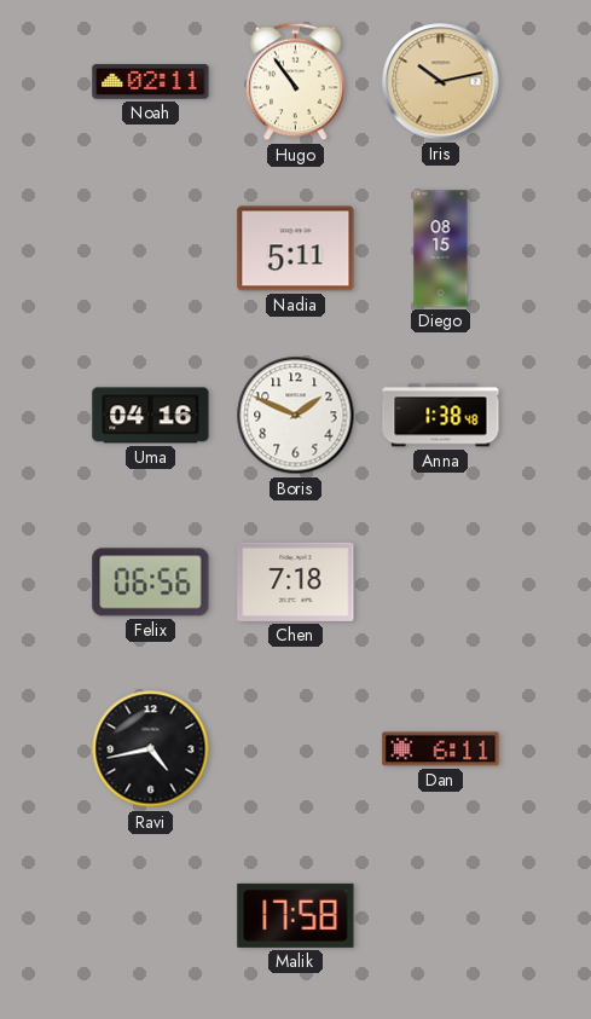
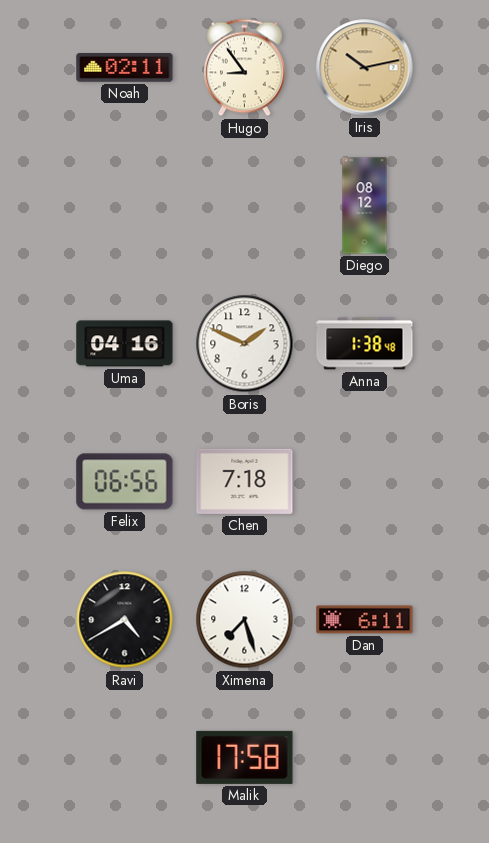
Hugo: 10:54 -> 8:54
Nadia: 5:11 -> none
Diego: 08:15 -> 08:12
Ravi: 4:43 -> 4:40
Ximena: none -> 7:27
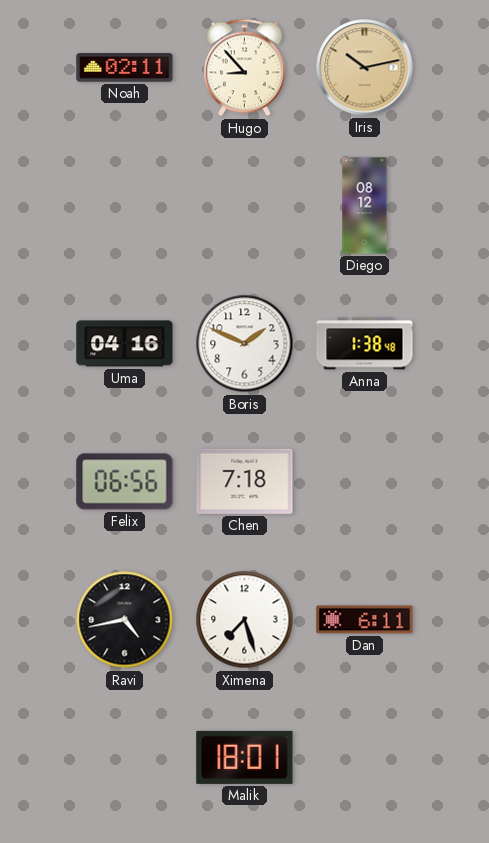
Hugo: 8:54 -> 8:53
Ravi: 4:40 -> 4:43
Malik: 17:58 -> 18:01
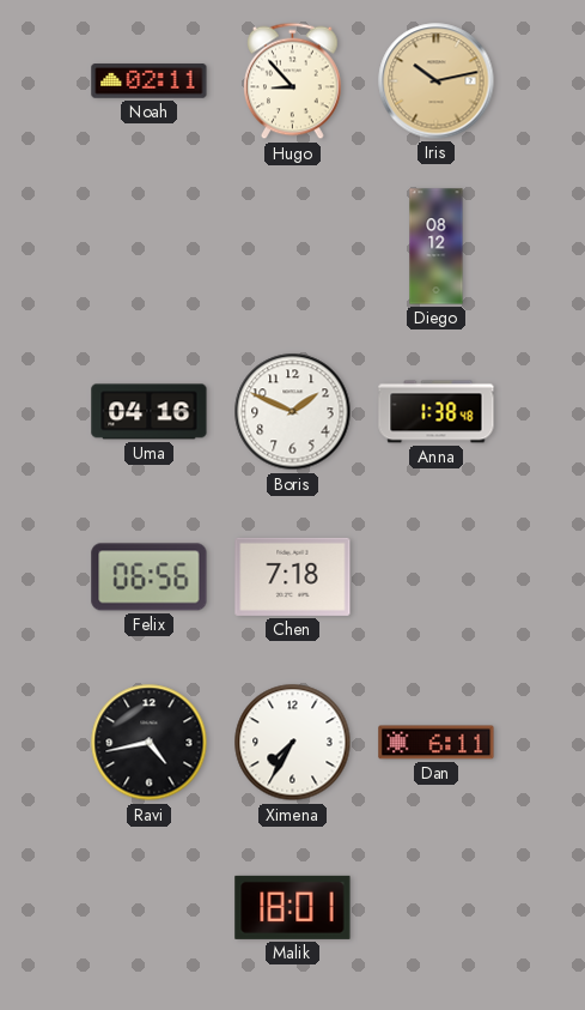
Ximena: 7:27 -> 7:35
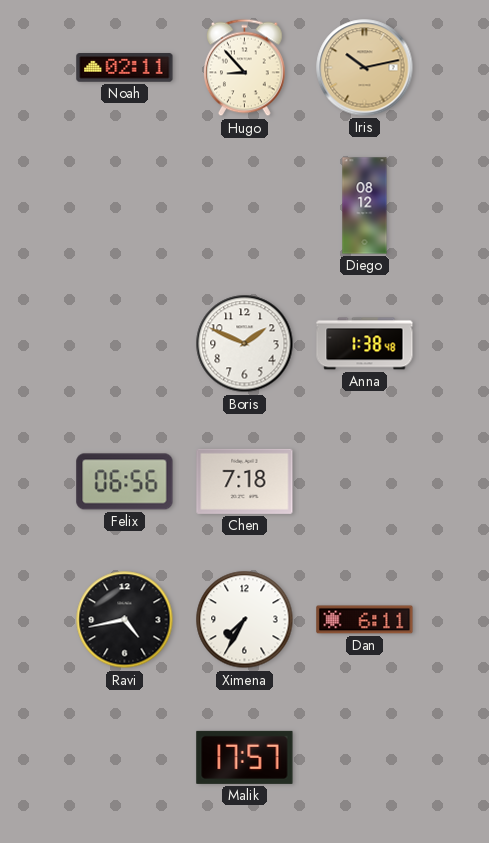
Uma: 04:16 -> none
Malik: 18:01 -> 17:57
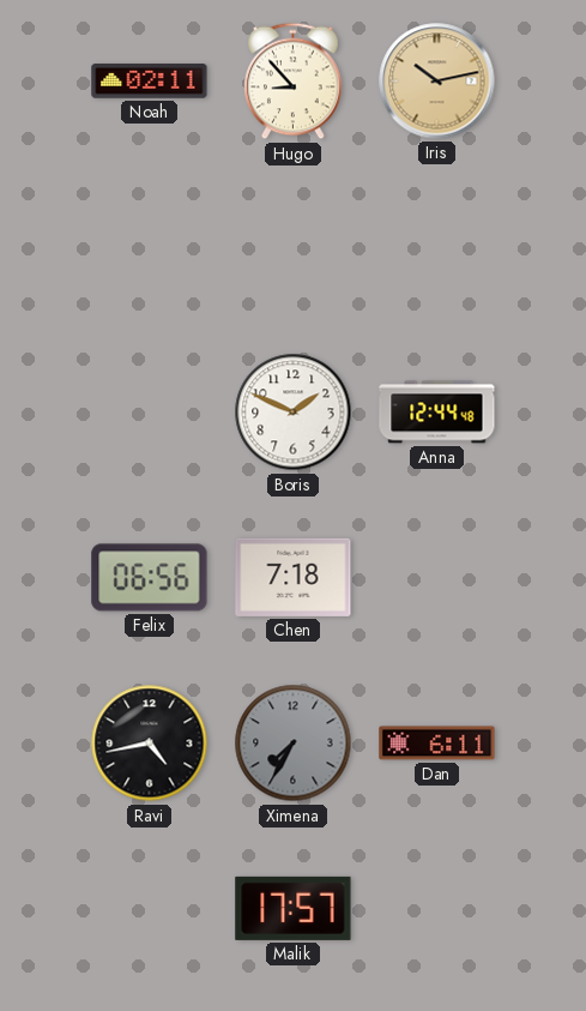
Diego: 08:12 -> none
Anna: 1:38 -> 12:44
Ximena dial: white -> grey
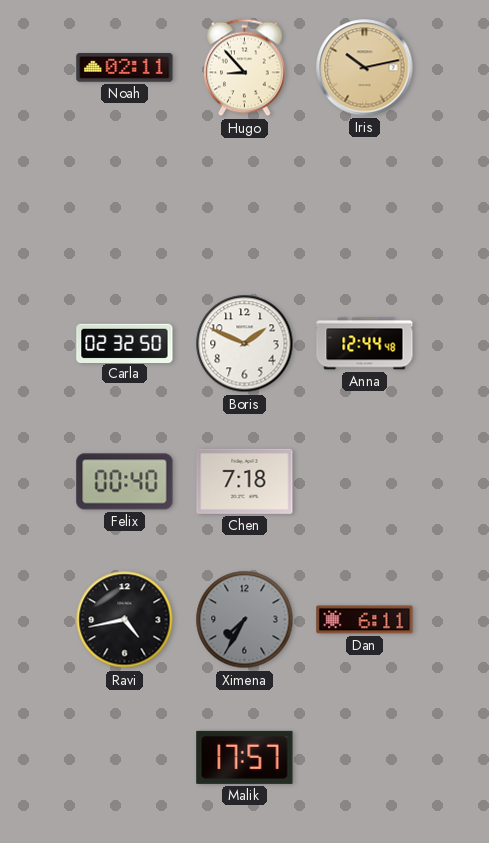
Carla: none -> 02:32
Felix: 06:56 -> 00:40
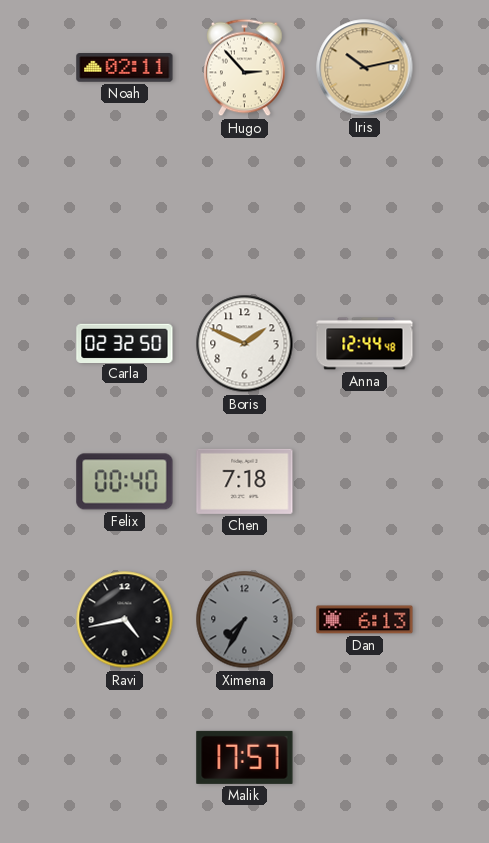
Hugo: 8:53 -> 2:53
Dan: 6:11 -> 6:13
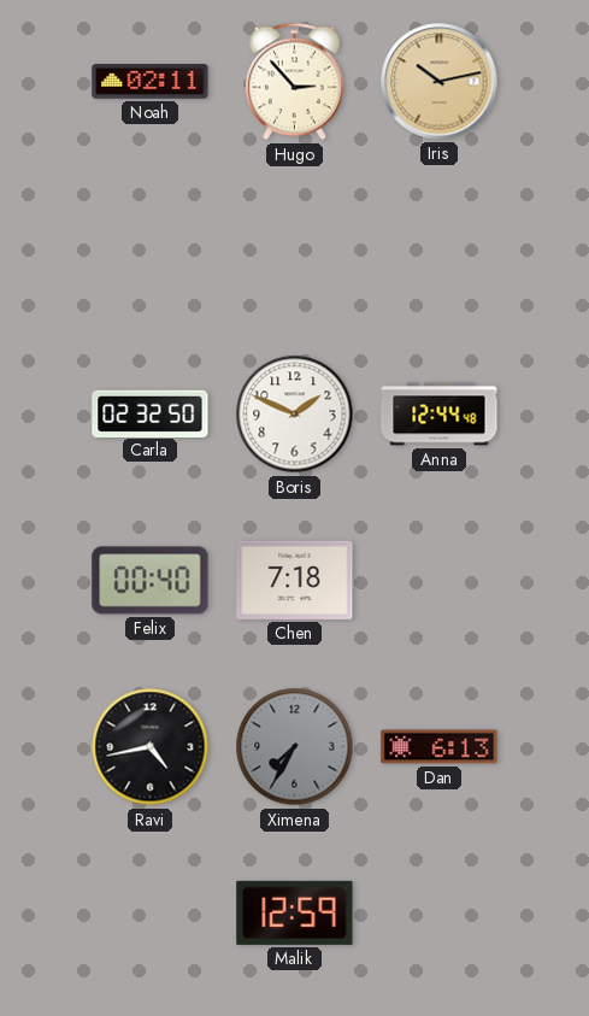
Malik: 17:57 -> 12:59
